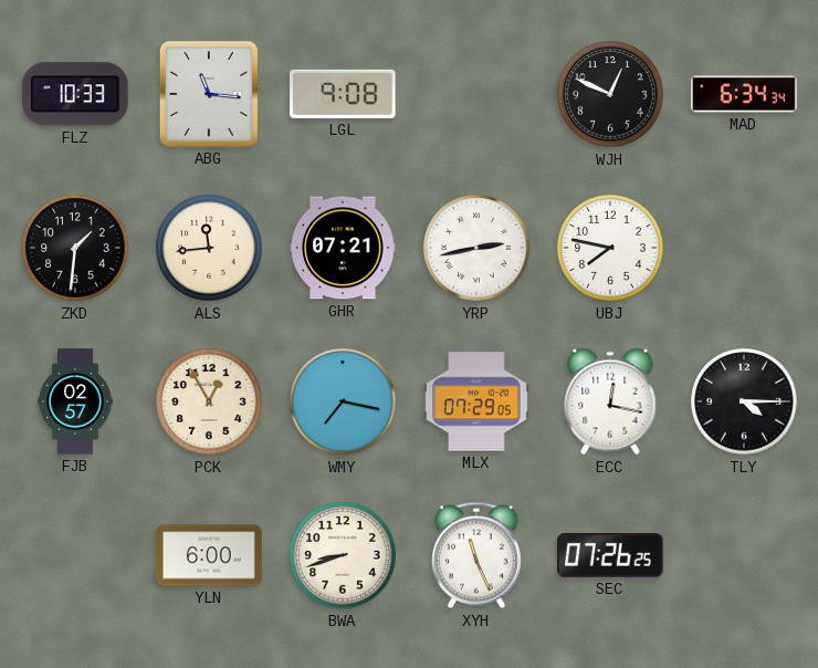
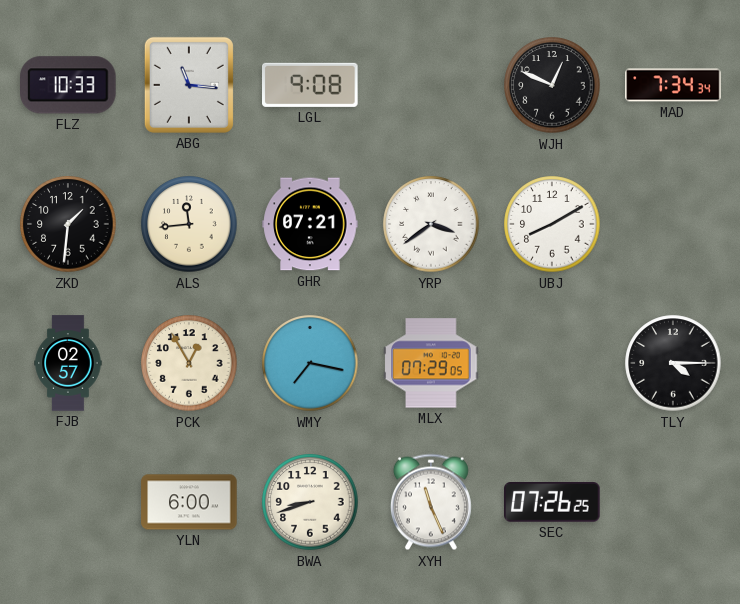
MAD: 6:34 -> 7:34
YRP: 2:43 -> 3:39
UBJ: 7:47 -> 8:10
ECC: 12:17 -> none
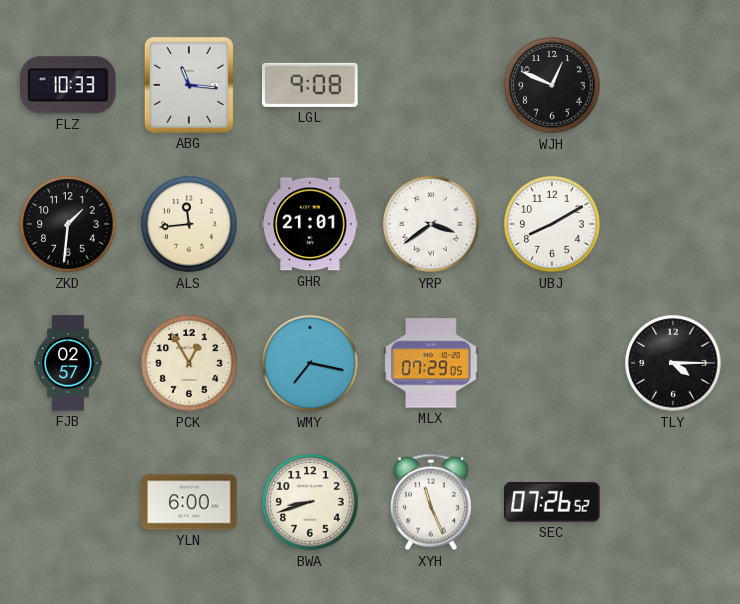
MAD: 7:34 -> none
GHR: 07:21 -> 21:01
SEC: 07:26:25 -> 07:26:52
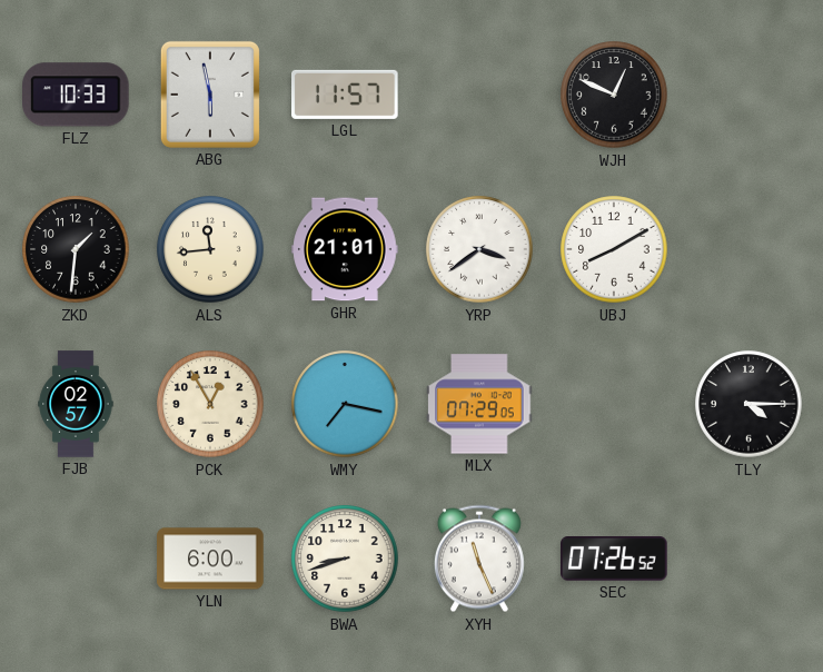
ABG: 11:16 -> 5:58
LGL: 9:08 -> 11:57
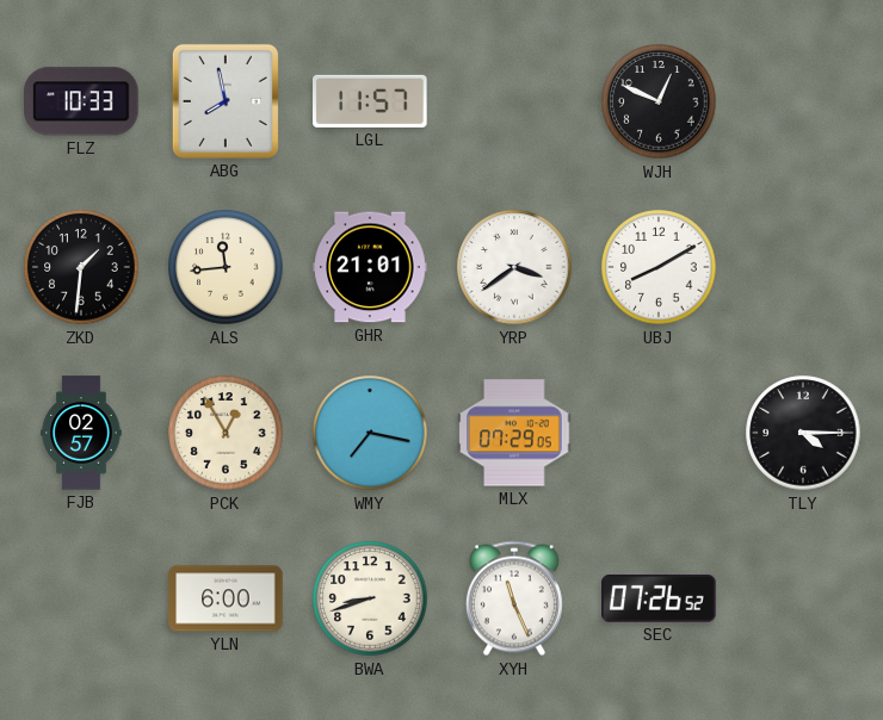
ABG: 5:58 -> 7:58
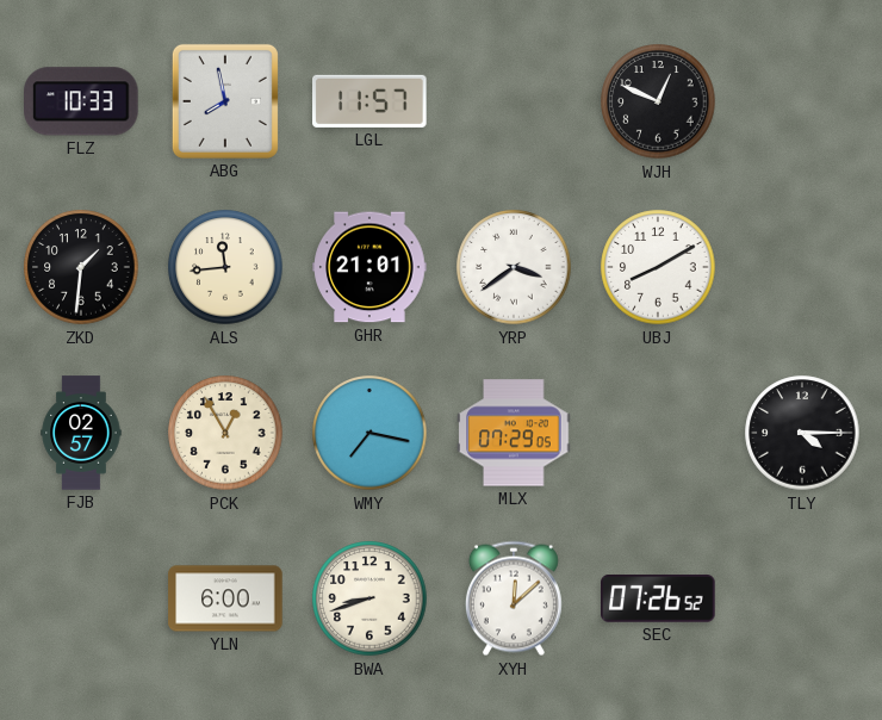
XYH: 11:26 -> 12:08
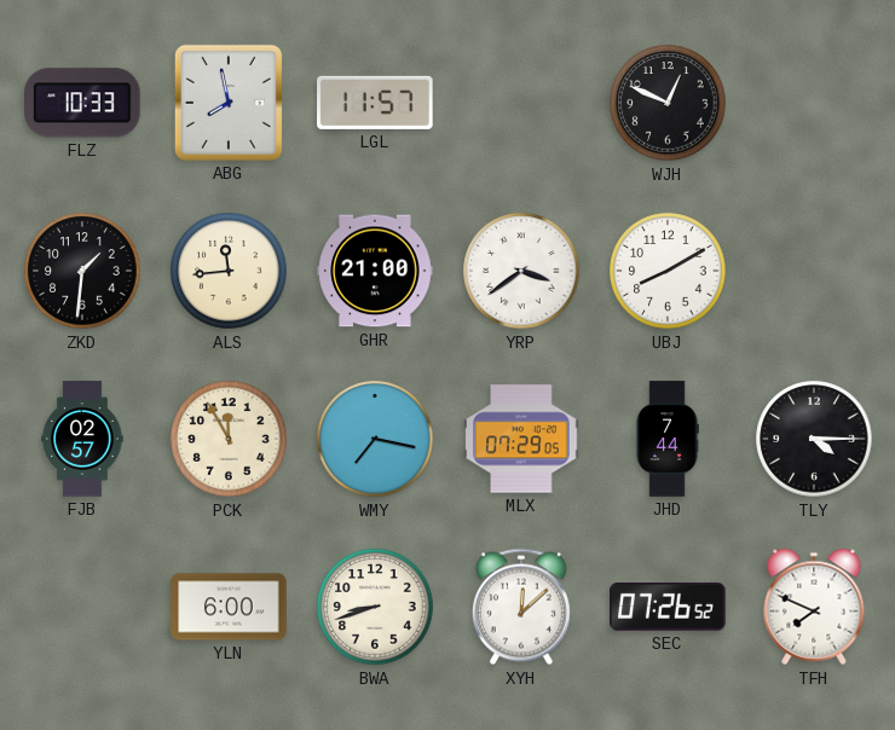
GHR: 21:01 -> 21:00
PCK: 12:55 -> 11:55
JHD: none -> 7:44
TFH: none -> 7:49
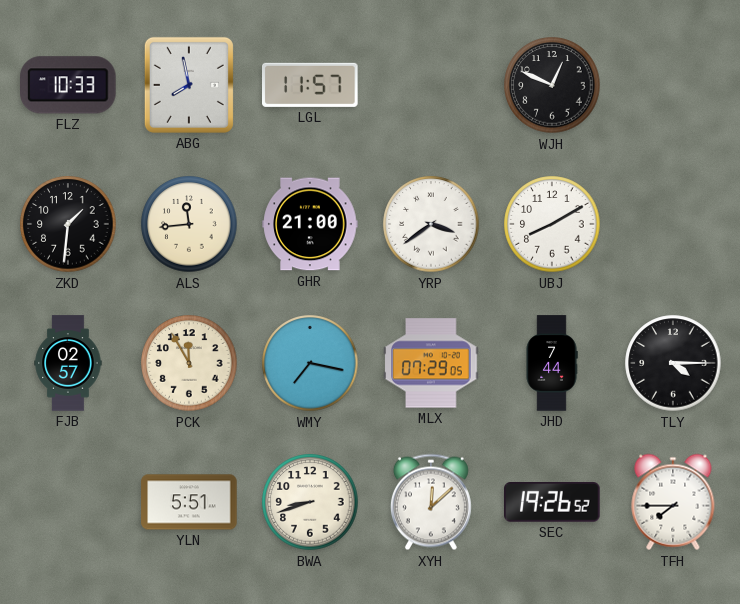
YLN: 6:00 -> 5:51
SEC: 07:26 -> 19:26
TFH: 7:49 -> 7:45
